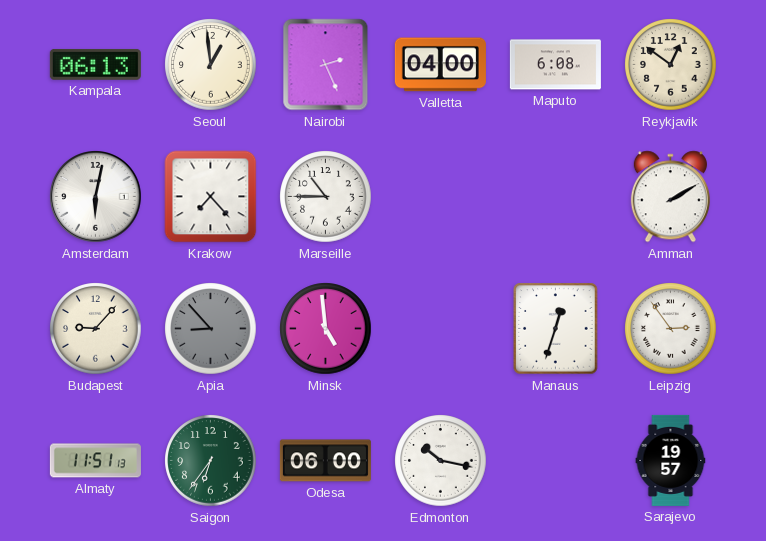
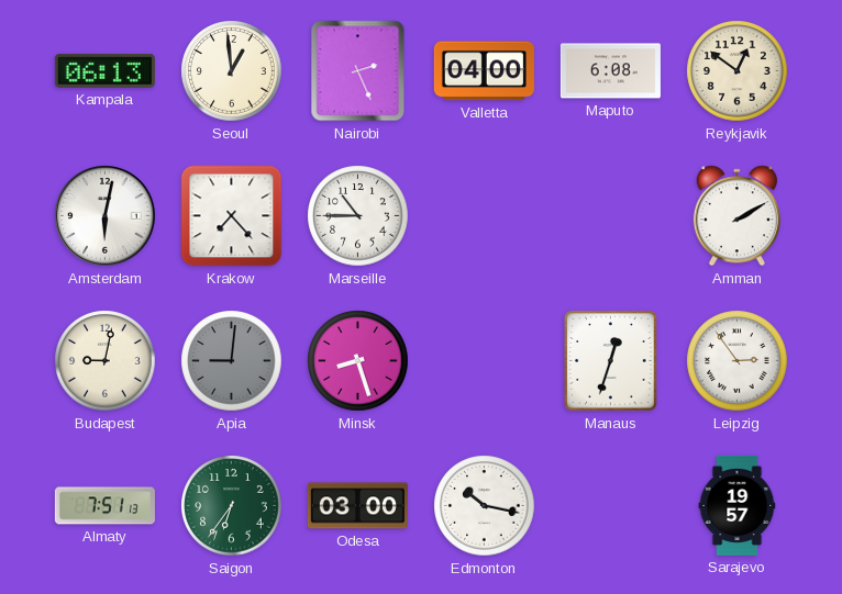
Budapest: 9:07 -> 9:02
Apia: 8:53 -> 9:01
Minsk: 4:59 -> 8:27
Almaty: 11:51 -> 7:51
Odesa: 06:00 -> 03:00
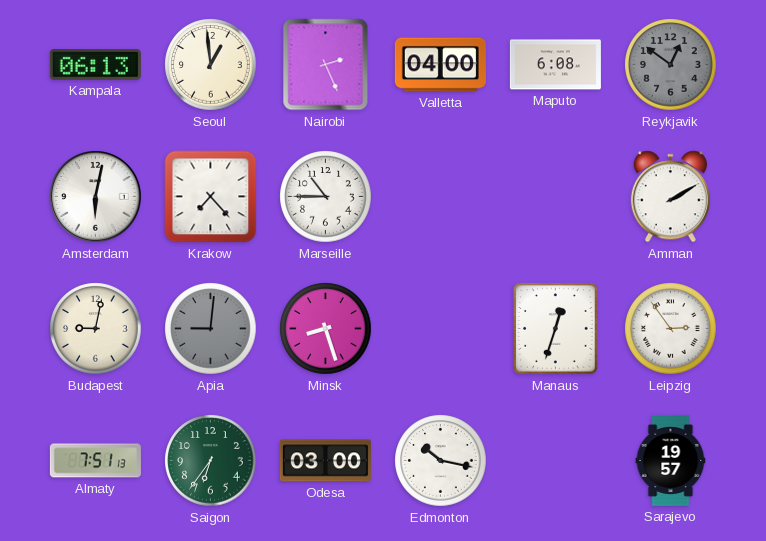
Reykjavik dial: cream -> grey
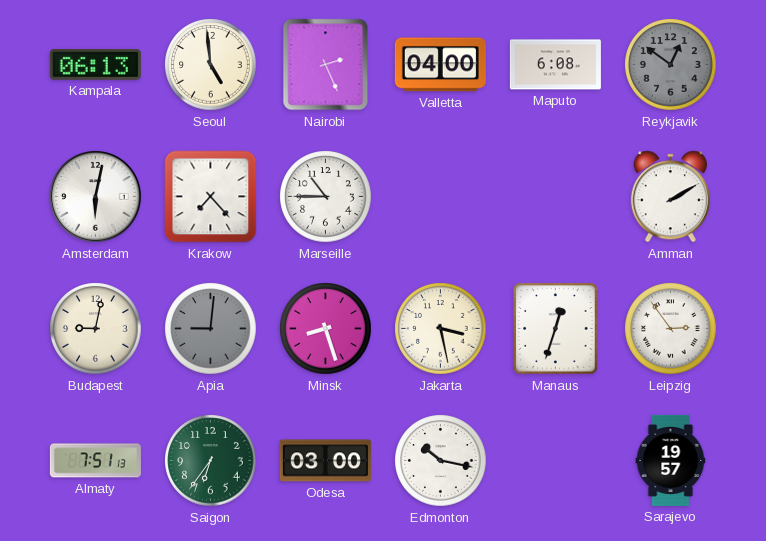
Seoul: 12:59 -> 4:59
Jakarta: none -> 3:28
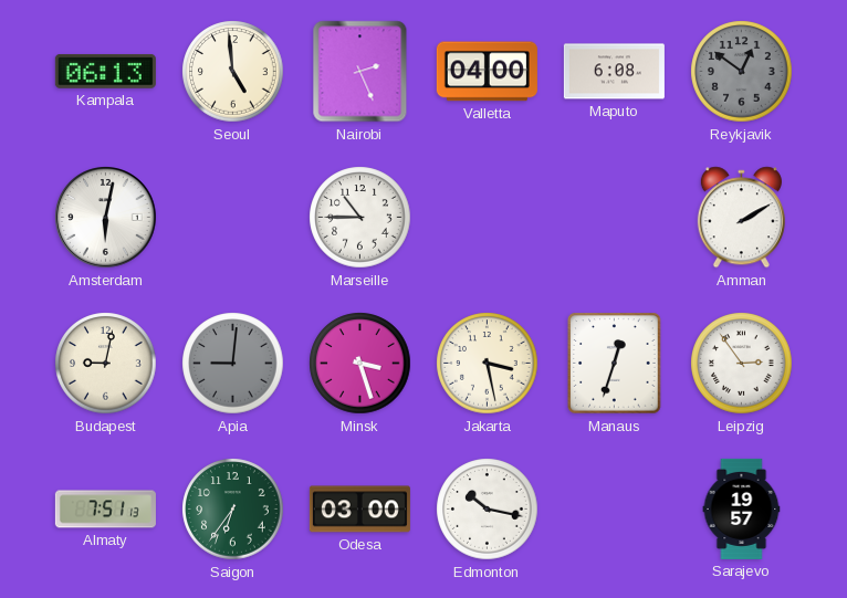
Krakow: 7:23 -> none
Minsk: 8:27 -> 3:27
